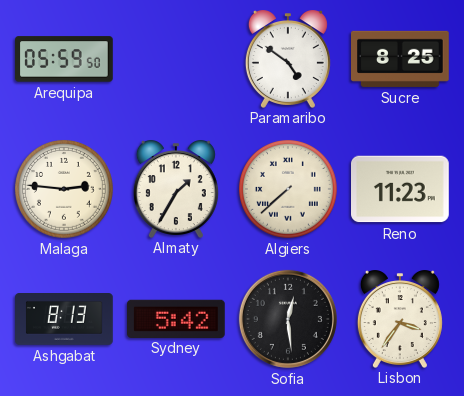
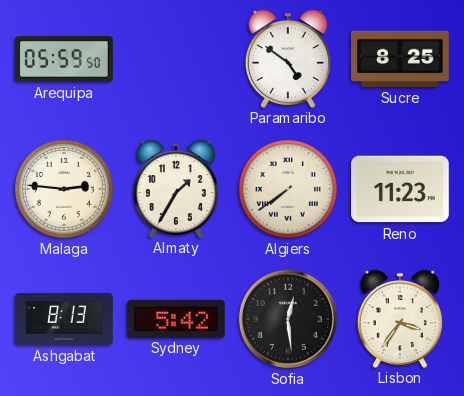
Algiers: 7:38 -> 7:39
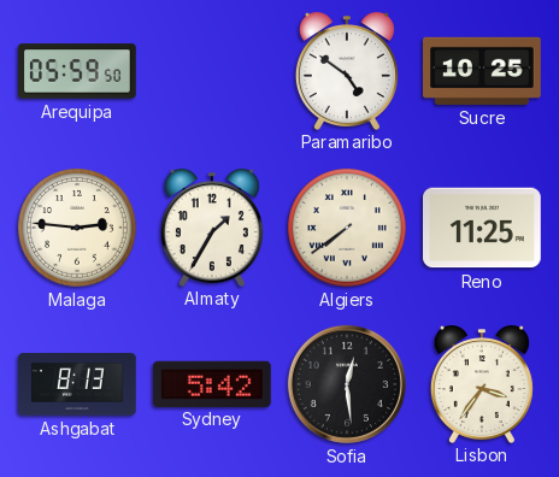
Sucre: 8:25 -> 10:25
Reno: 11:23 -> 11:25
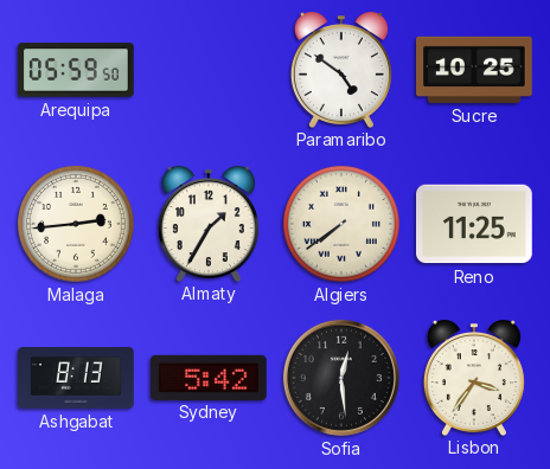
Malaga: 2:46 -> 2:44
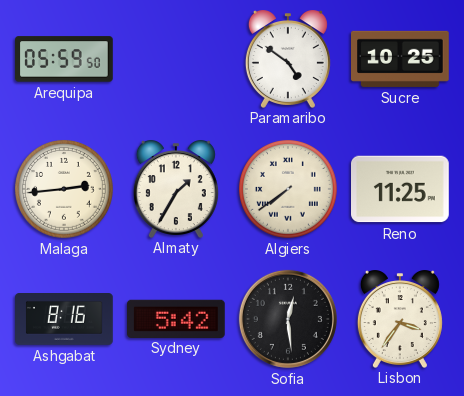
Ashgabat: 8:13 -> 8:16
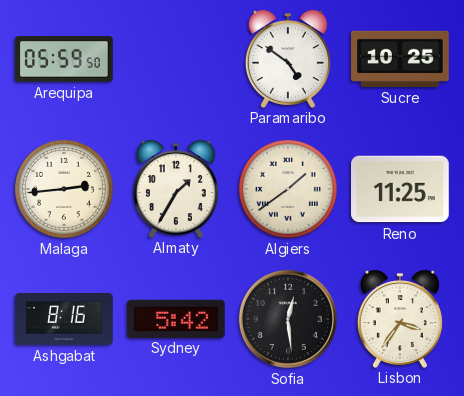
Algiers: 7:39 -> 1:39
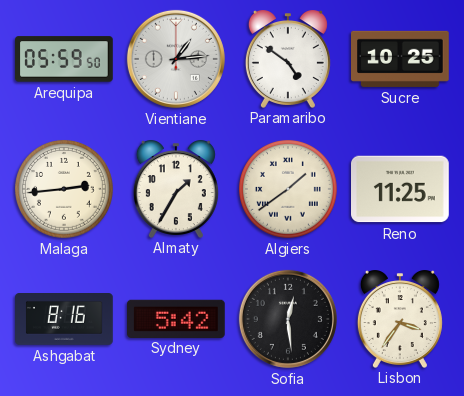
Vientiane: none -> 1:14
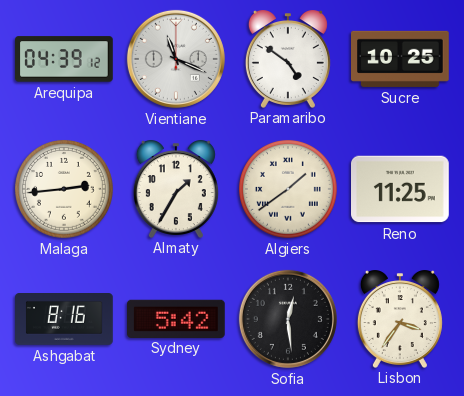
Arequipa: 05:59 -> 04:39
Vientiane: 1:14 -> 11:19
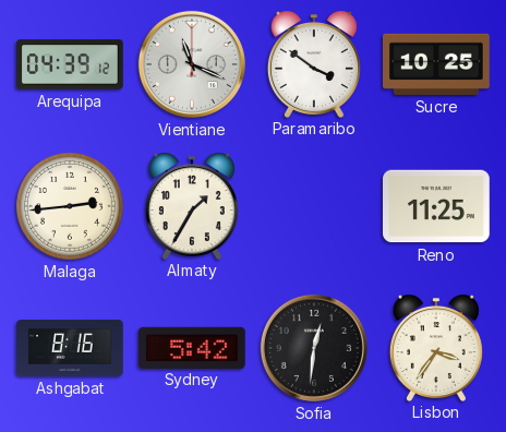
Paramaribo: 4:51 -> 3:51
Algiers: 1:39 -> none
Sofia: 12:29 -> 12:31
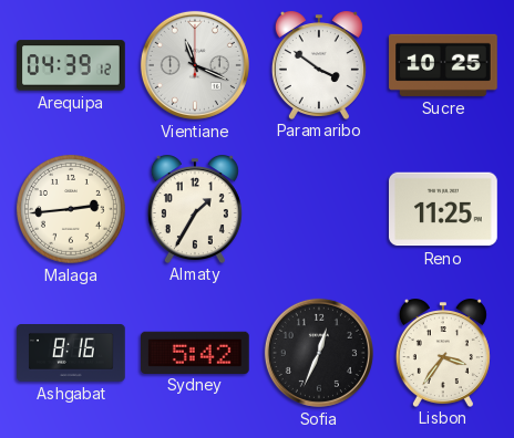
Sofia: 12:31 -> 12:34
